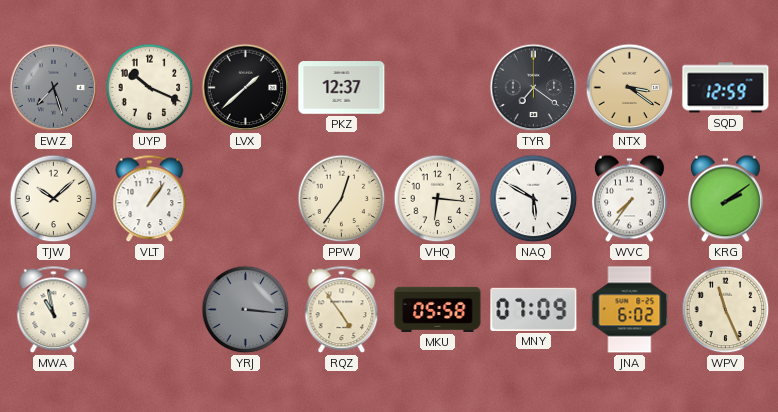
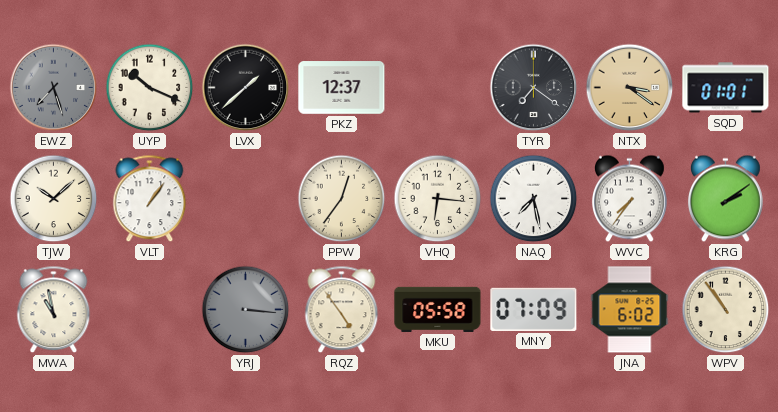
SQD: 12:59 -> 01:01
NAQ: 5:50 -> 7:28
WPV: 11:26 -> 10:54
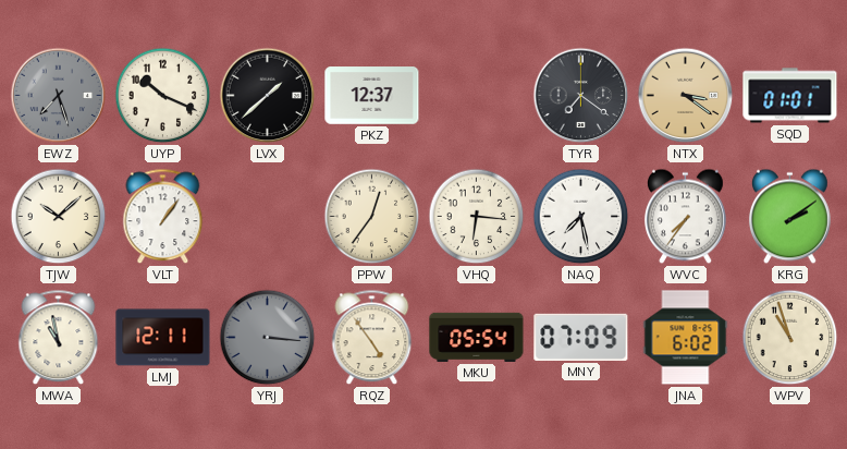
LMJ: none -> 12:11
MKU: 05:58 -> 05:54
WPV: 10:54 -> 10:57
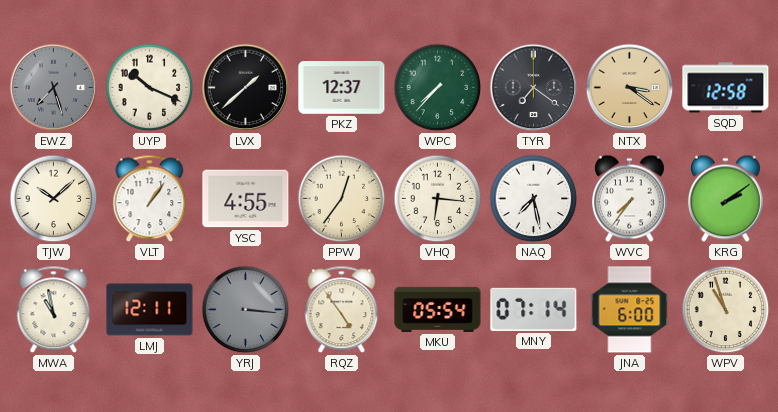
WPC: none -> 7:37
SQD: 01:01 -> 12:58
YSC: none -> 4:55
MNY: 07:09 -> 07:14
JNA: 6:02 -> 6:00
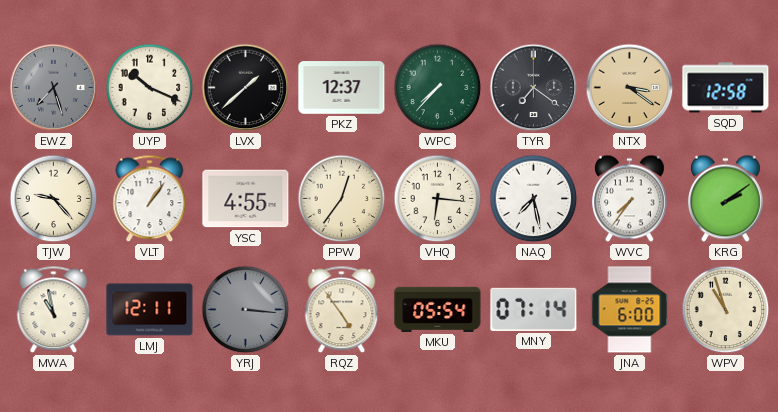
TJW: 10:08 -> 9:23
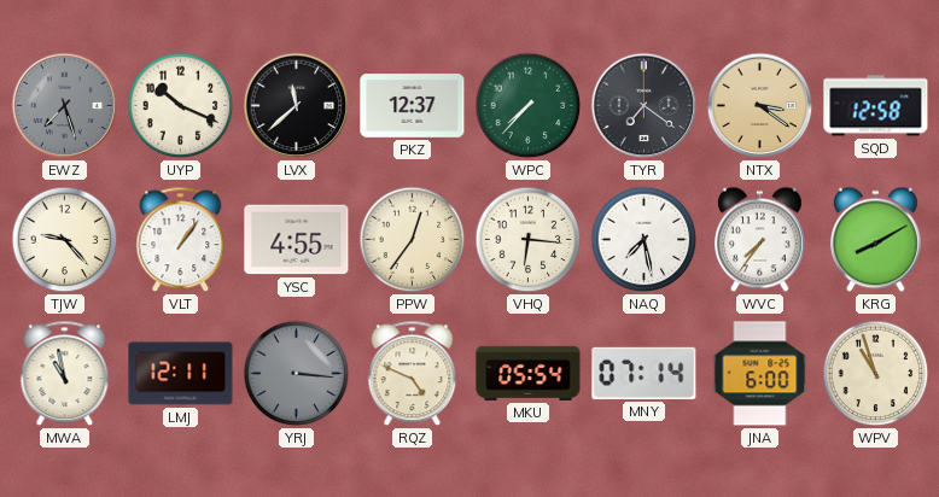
LVX: 1:38 -> 11:38
KRG: 2:09 -> 8:10
RQZ: 4:54 -> 4:49
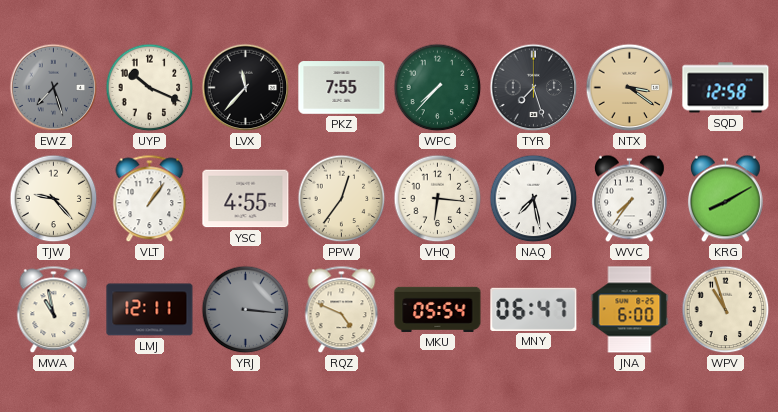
LVX: 11:38 -> 11:37
PKZ: 12:37 -> 7:55
TYR: 7:21 -> 7:27
MNY: 07:14 -> 06:47
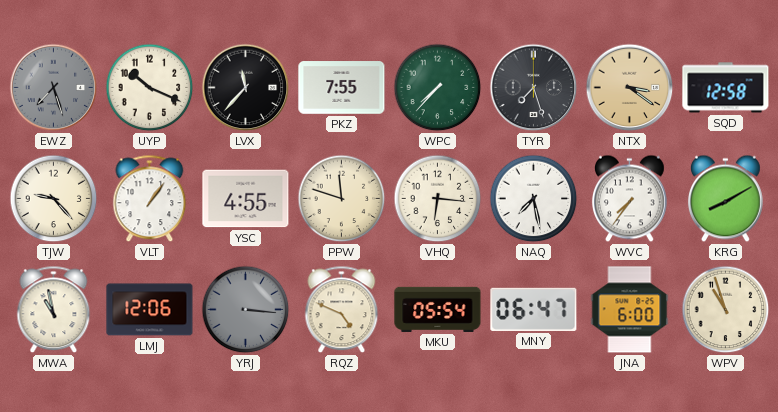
PPW: 12:36 -> 11:48
LMJ: 12:11 -> 12:06
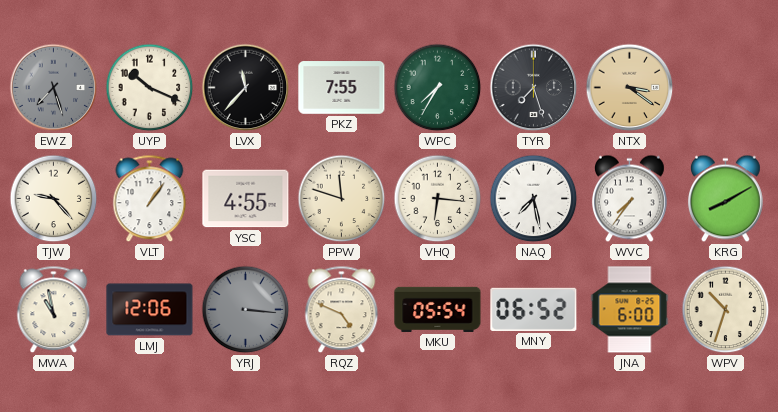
WPC: 7:37 -> 7:35
SQD: 12:58 -> none
MNY: 06:47 -> 06:52
WPV: 10:57 -> 10:33
